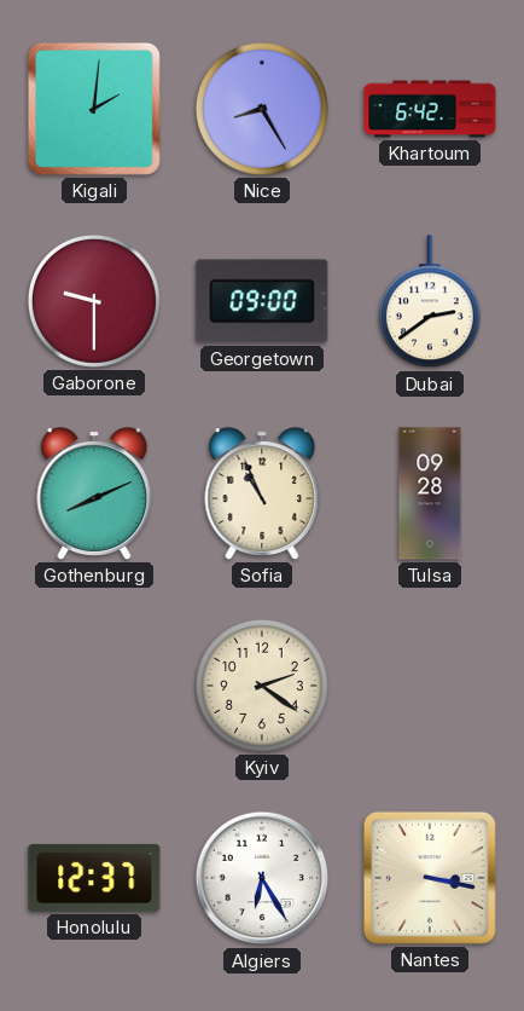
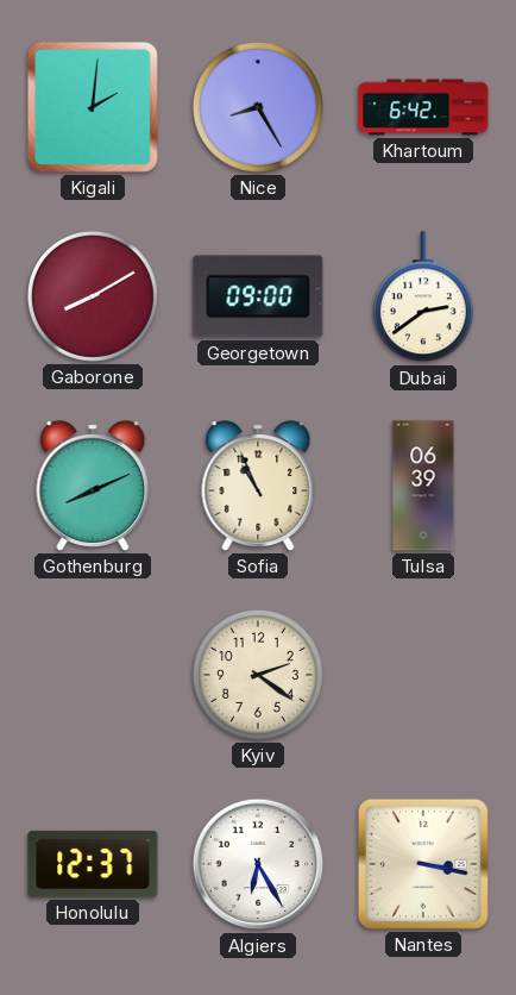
Gaborone: 9:30 -> 8:10
Tulsa: 09:28 -> 06:39
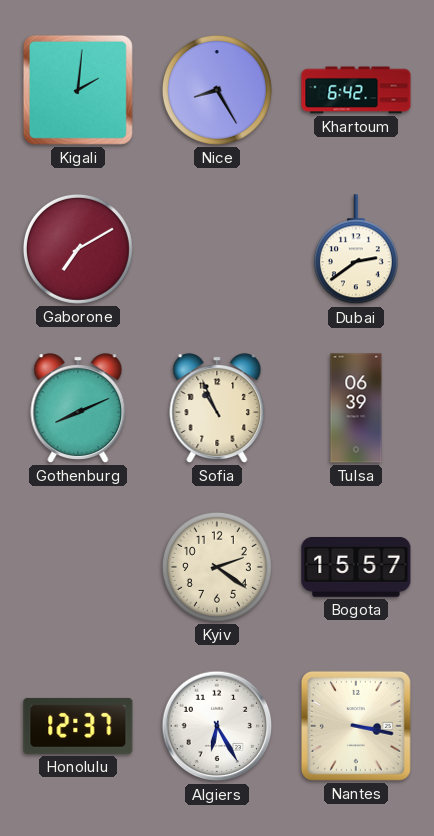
Gaborone: 8:10 -> 7:10
Georgetown: 09:00 -> none
Bogota: none -> 15:57
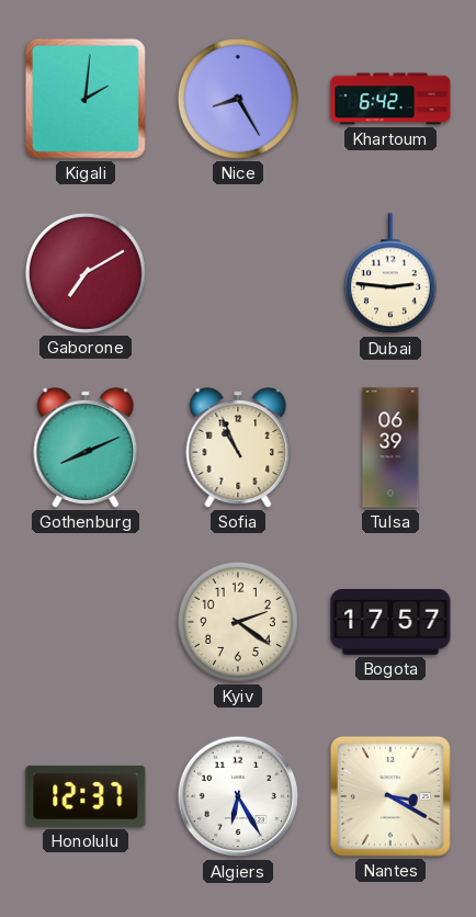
Dubai: 2:39 -> 2:46
Bogota: 15:57 -> 17:57
Nantes: 3:17 -> 3:20
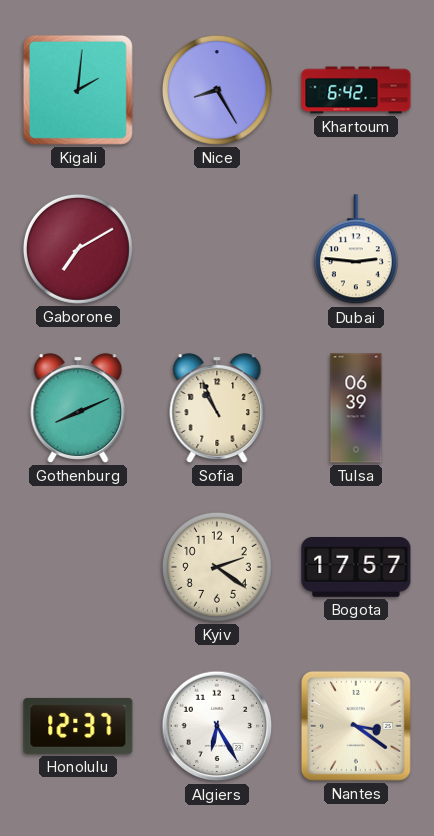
Nantes: 3:20 -> 3:21
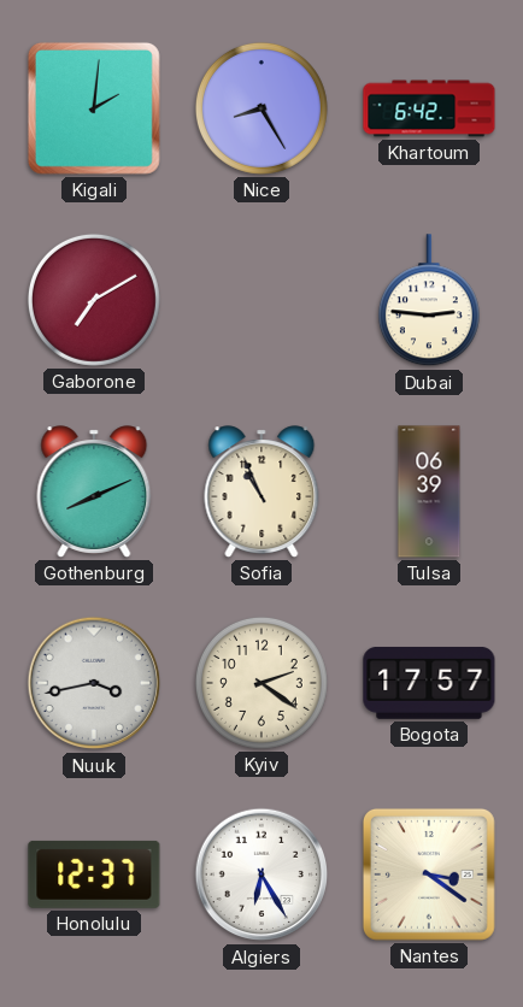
Nuuk: none -> 3:43
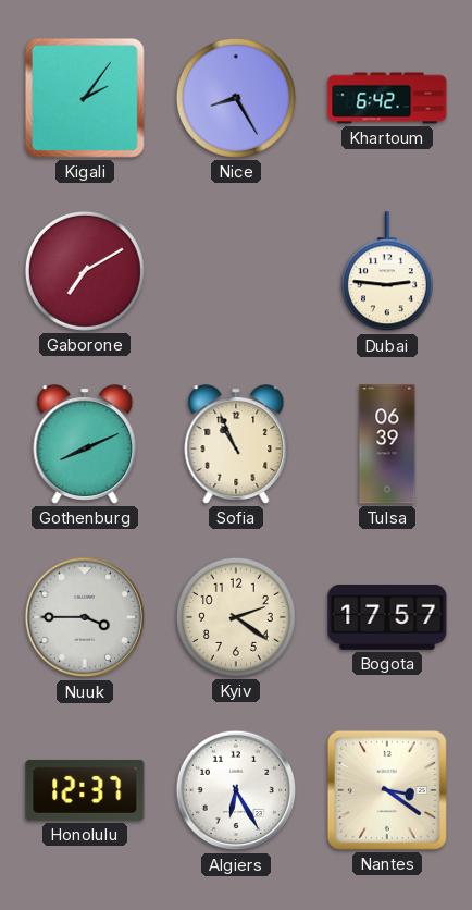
Kigali: 2:01 -> 2:06
Nuuk: 3:43 -> 3:45
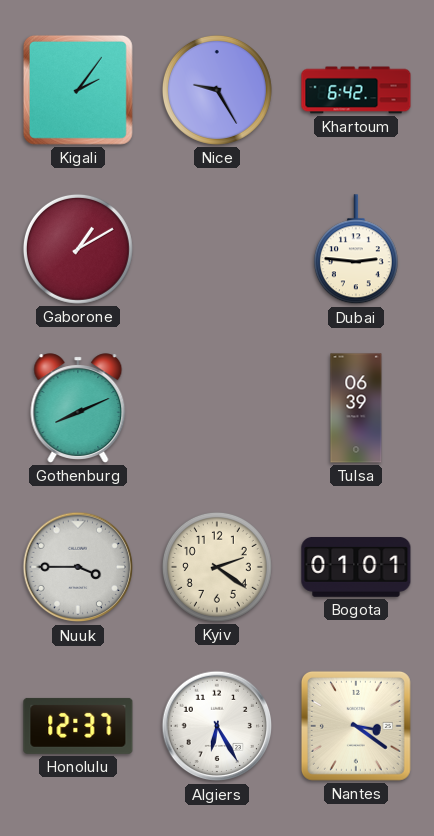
Nice: 8:25 -> 9:25
Gaborone: 7:10 -> 1:10
Sofia: 10:56 -> none
Bogota: 17:57 -> 01:01
